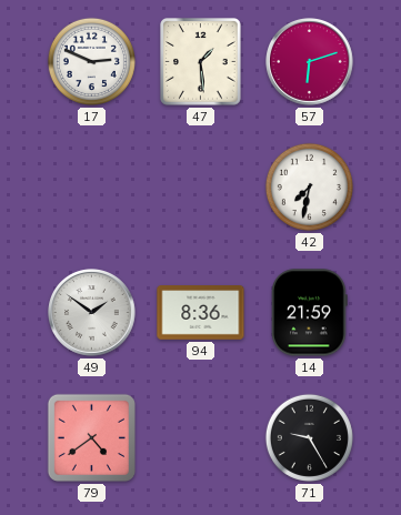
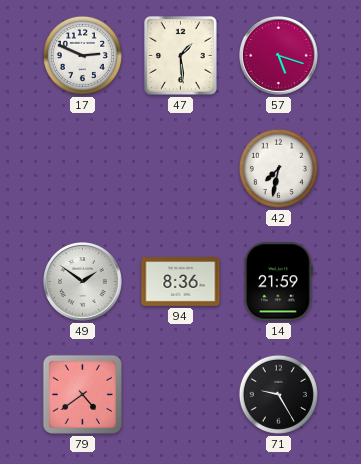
57: 6:12 -> 5:18
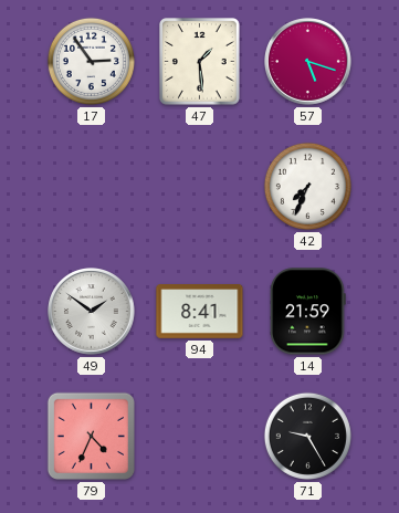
17: 2:49 -> 2:54
42: 7:32 -> 7:34
94: 8:36 -> 8:41
79: 4:39 -> 4:34
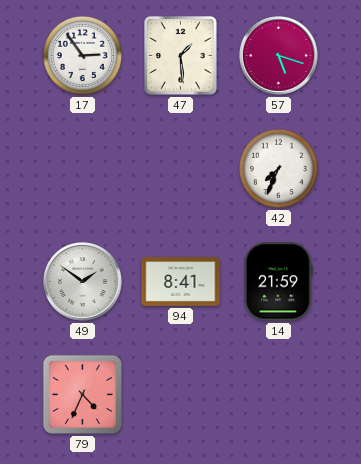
71: 9:25 -> none
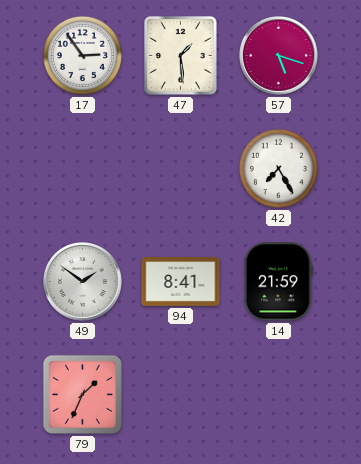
42: 7:34 -> 7:25
79: 4:34 -> 1:34
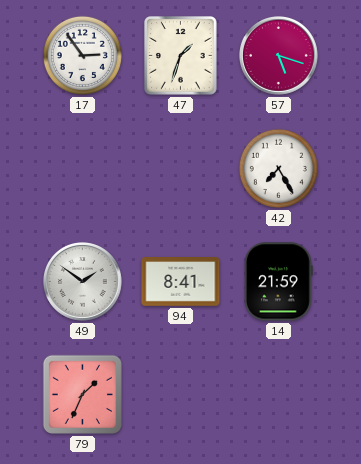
47: 1:29 -> 1:33
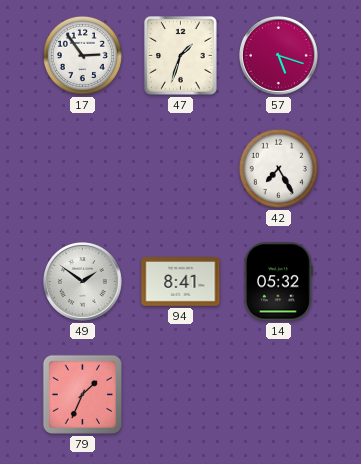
14: 21:59 -> 05:32
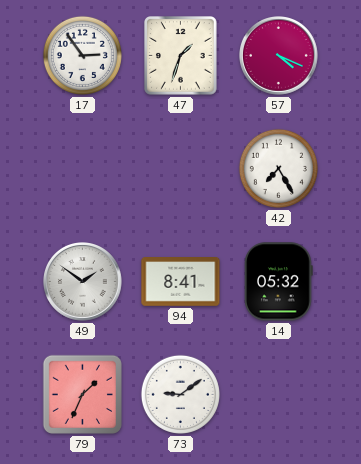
57: 5:18 -> 4:19
73: none -> 9:09
